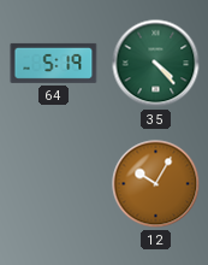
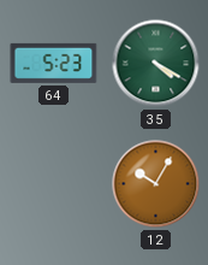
64: 5:19 -> 5:23
35: 4:23 -> 4:20
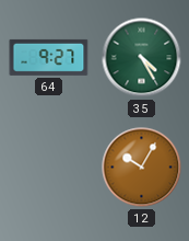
64: 5:23 -> 9:27
35: 4:20 -> 4:25
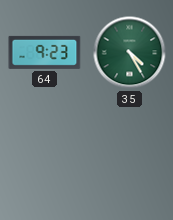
64: 9:27 -> 9:23
12: 10:05 -> none
